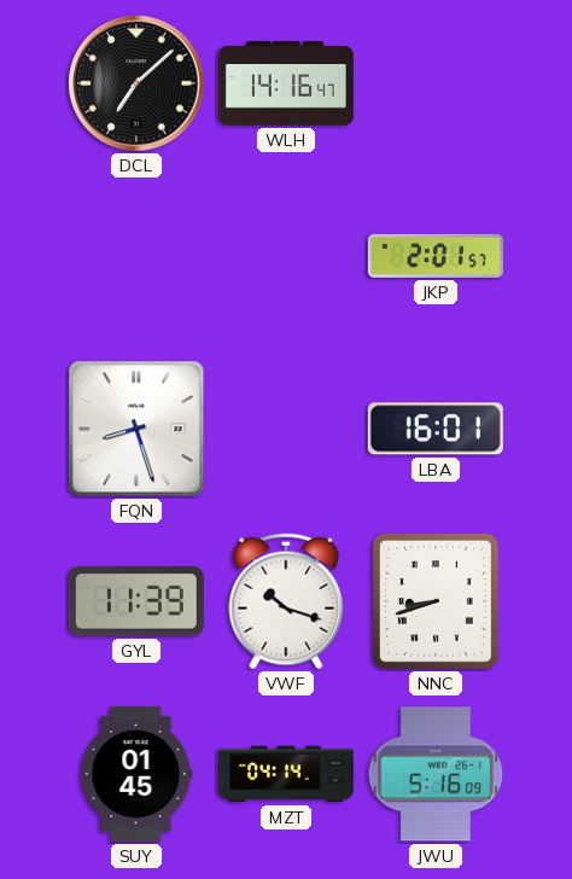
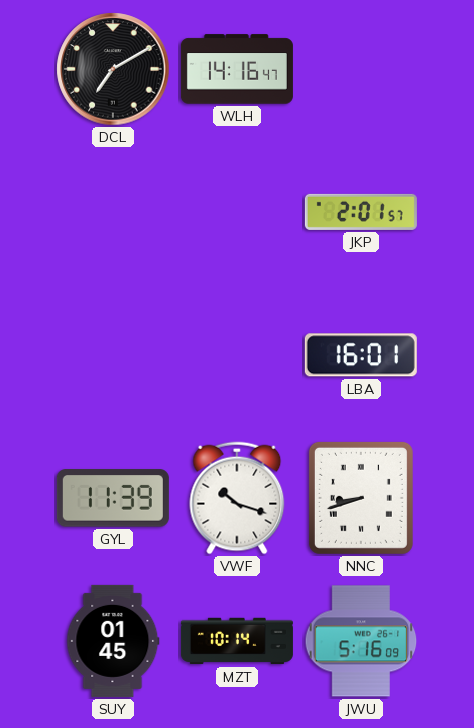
DCL: 7:08 -> 7:10
FQN: 8:27 -> none
MZT: 04:14 -> 10:14
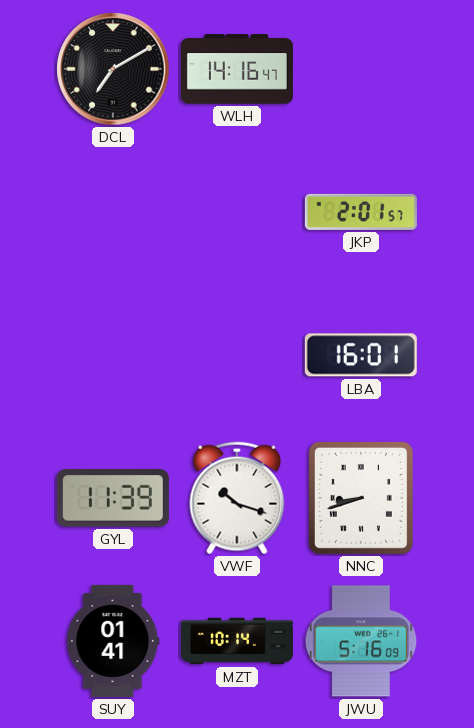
SUY: 01:45 -> 01:41
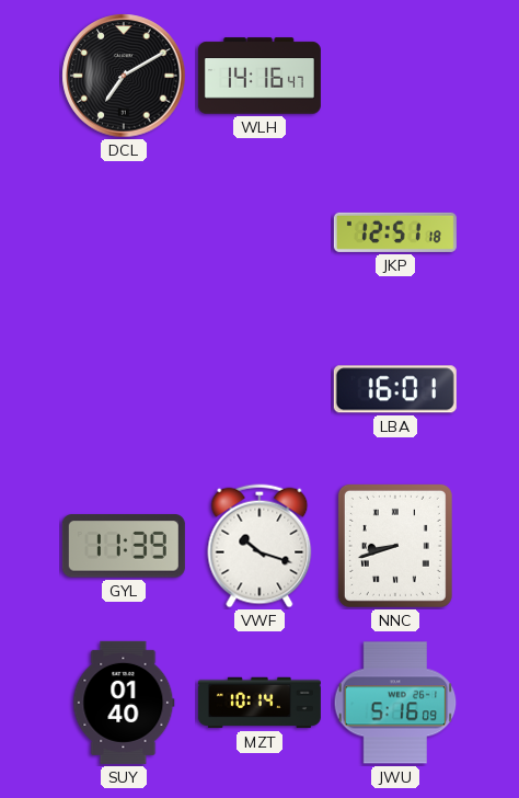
JKP: 2:01 -> 12:51
SUY: 01:41 -> 01:40
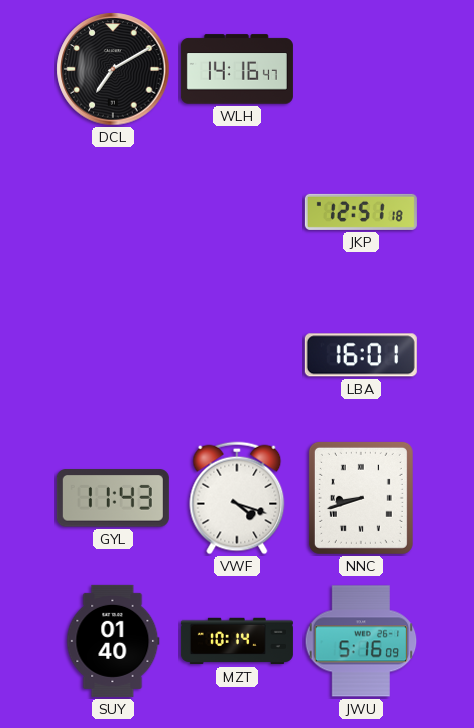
GYL: 11:39 -> 11:43
VWF: 10:18 -> 4:18
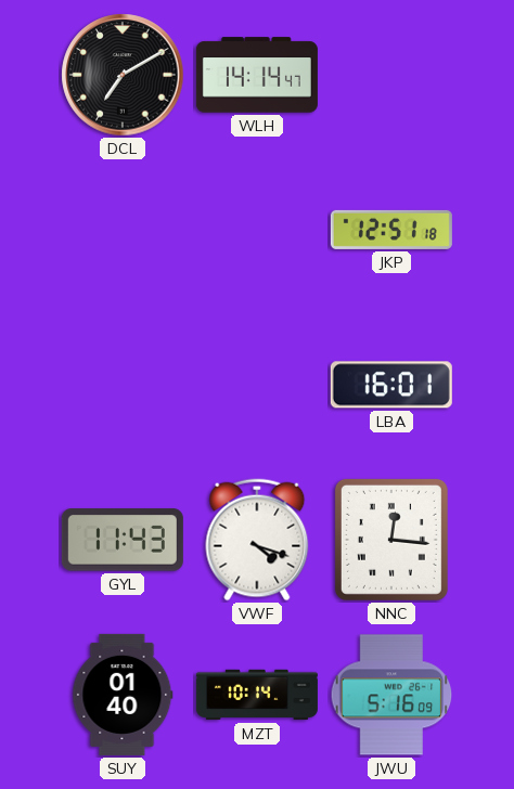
WLH: 14:16 -> 14:14
NNC: 8:42 -> 12:16
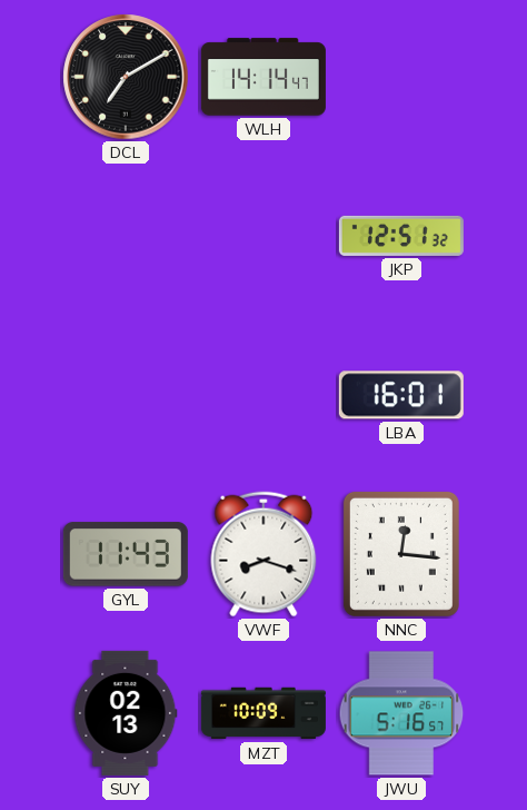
JKP: 12:51:18 -> 12:51:32
VWF: 4:18 -> 8:18
SUY: 01:40 -> 02:13
MZT: 10:14 -> 10:09
JWU: 5:16:09 -> 5:16:57
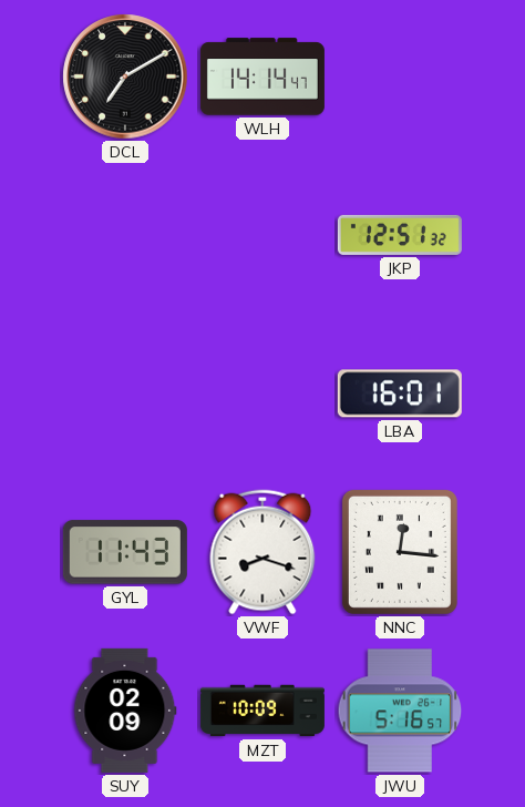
SUY: 02:13 -> 02:09
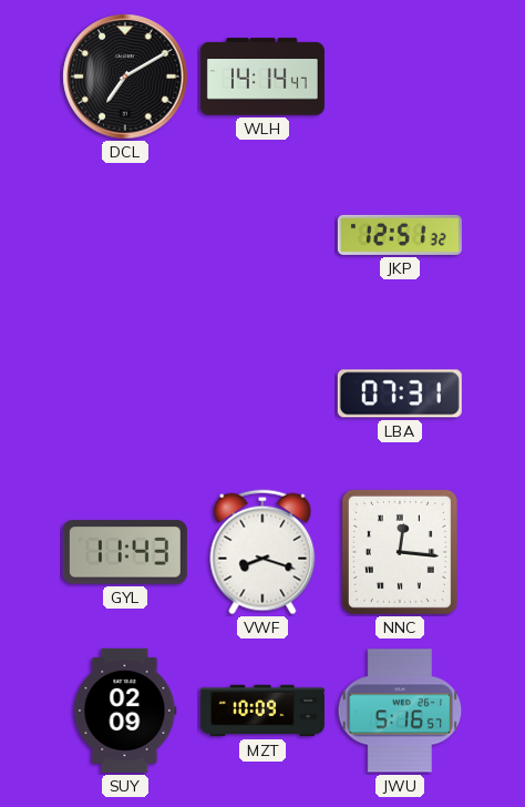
LBA: 16:01 -> 07:31
